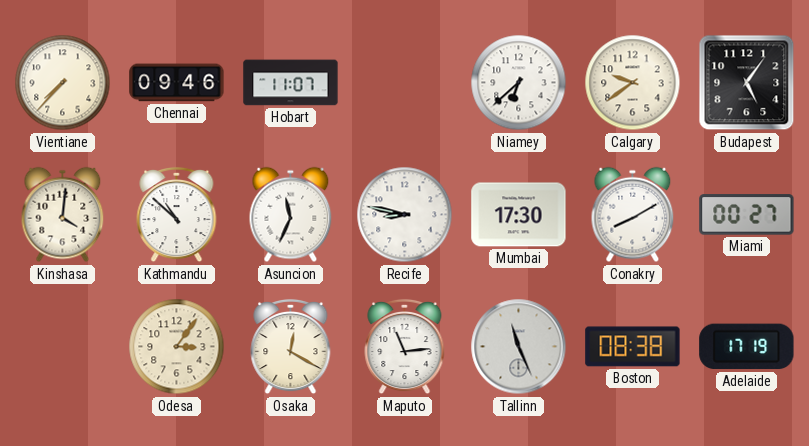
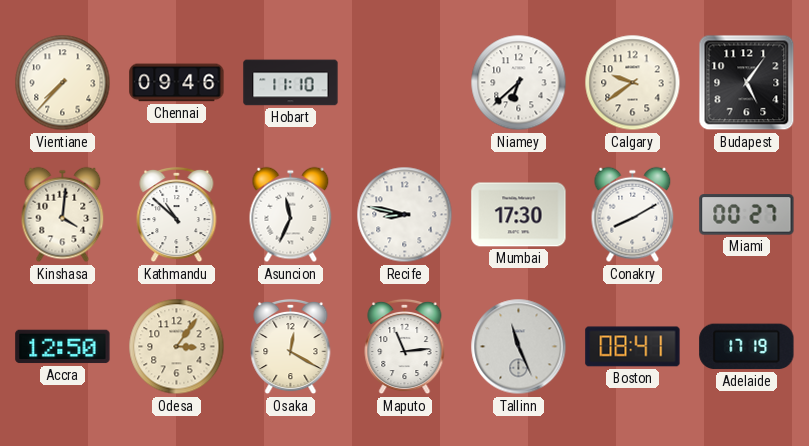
Hobart: 11:07 -> 11:10
Accra: none -> 12:50
Boston: 08:38 -> 08:41
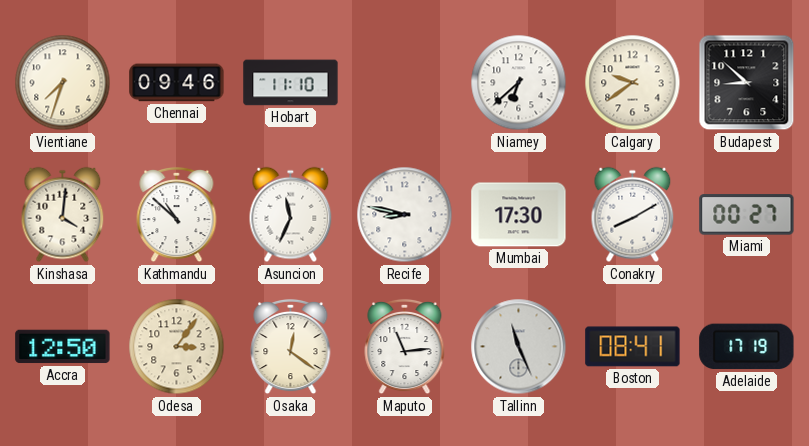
Vientiane: 7:37 -> 7:33
Budapest: 5:06 -> 8:52
Osaka: 12:20 -> 12:21
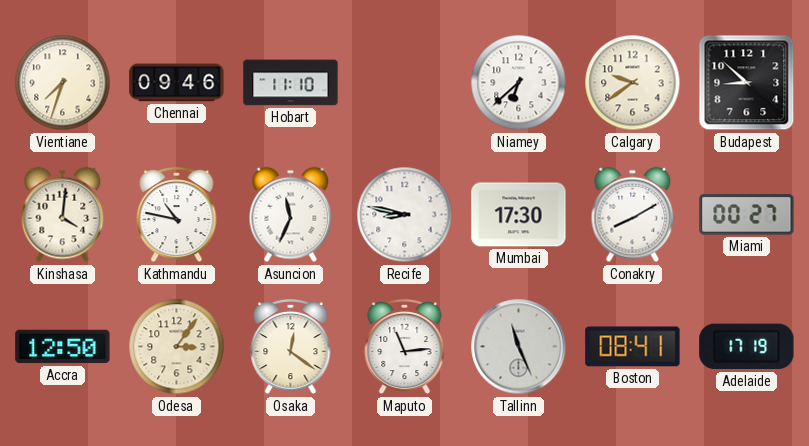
Kathmandu: 10:52 -> 10:47
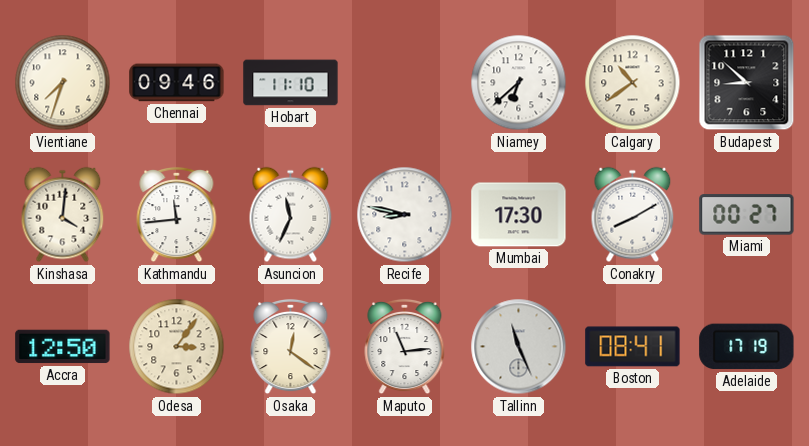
Calgary: 9:39 -> 10:39
Kathmandu: 10:47 -> 11:44
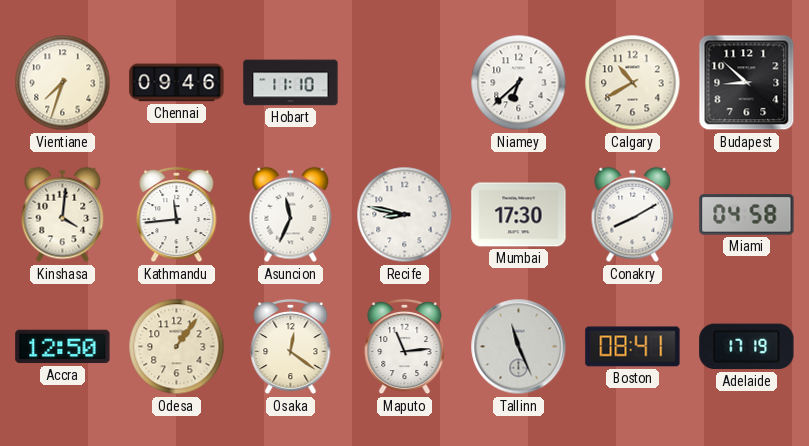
Calgary: 10:39 -> 10:40
Miami: 00:27 -> 04:58
Odesa: 3:06 -> 1:06
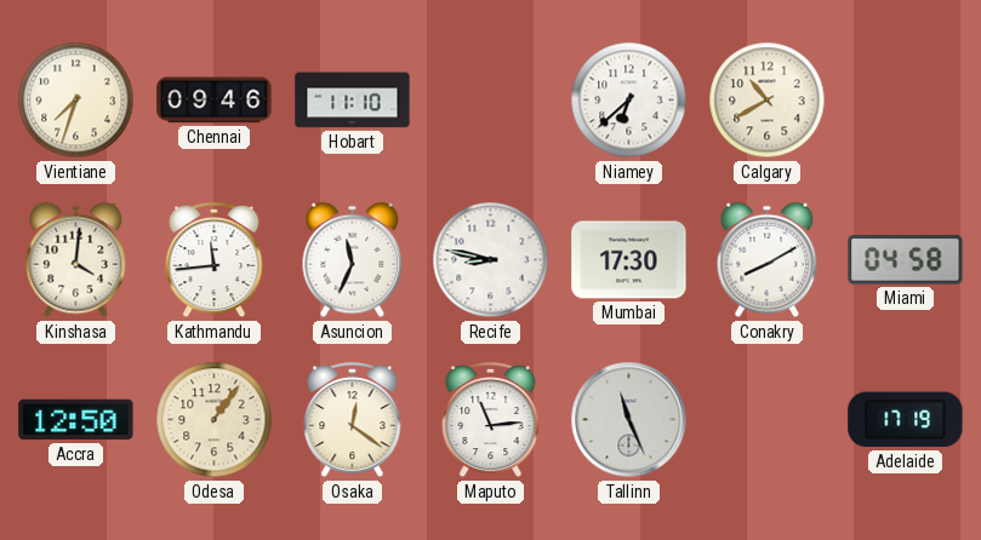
Budapest: 8:52 -> none
Boston: 08:41 -> none
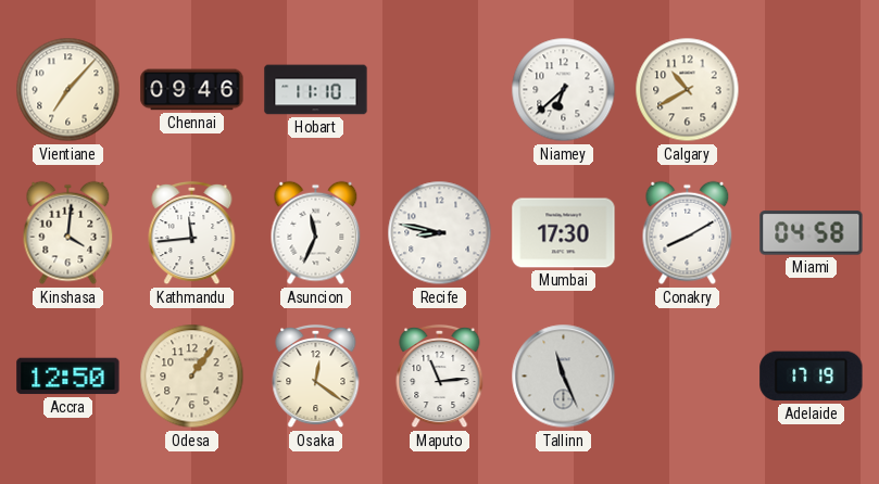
Vientiane: 7:33 -> 7:07
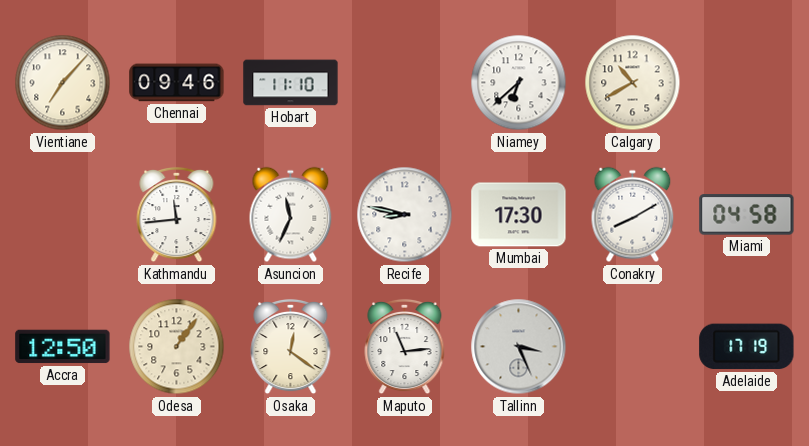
Kinshasa: 4:01 -> none
Tallinn: 11:26 -> 3:26
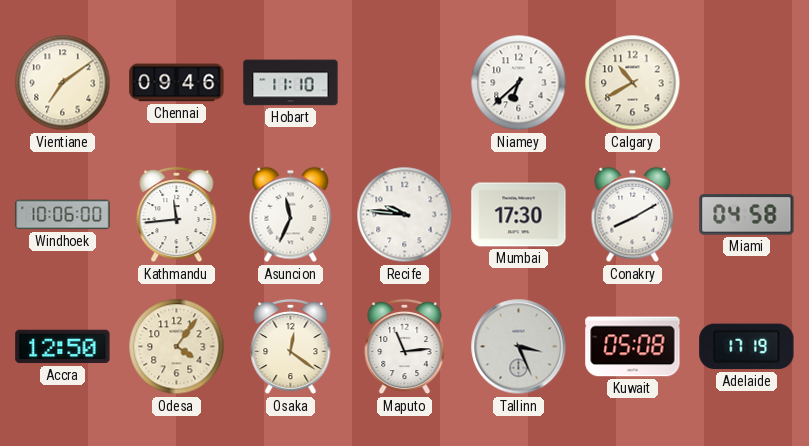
Vientiane: 7:07 -> 7:09
Windhoek: none -> 10:06
Recife: 8:47 -> 9:46
Odesa: 1:06 -> 4:06
Kuwait: none -> 05:08
